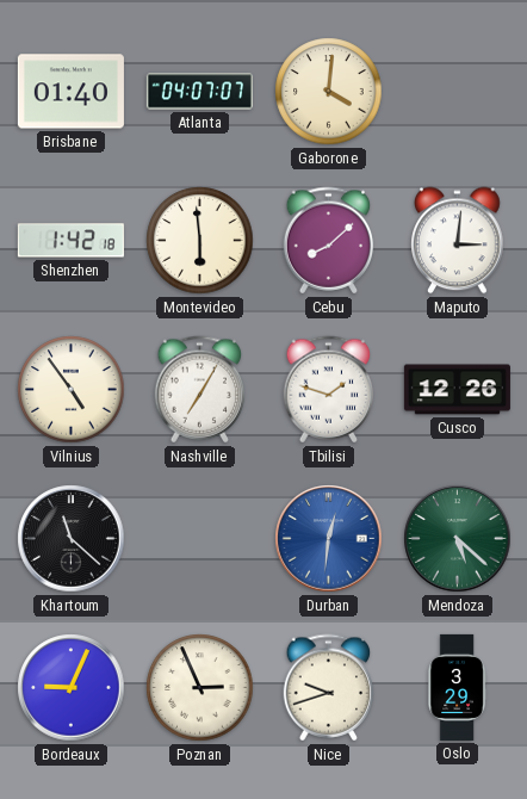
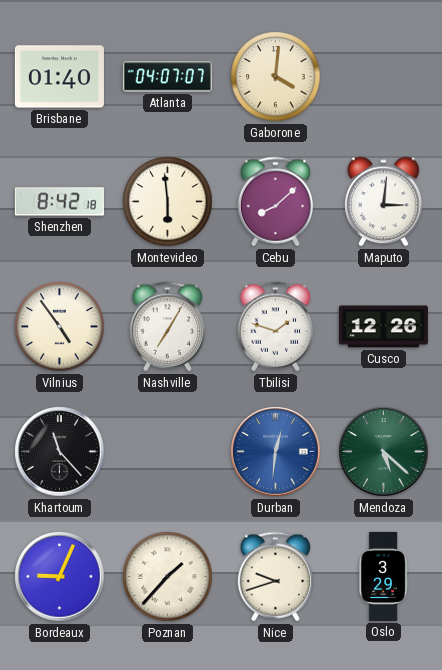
Shenzhen: 1:42 -> 8:42
Khartoum: 11:22 -> 11:23
Poznan: 2:56 -> 1:37
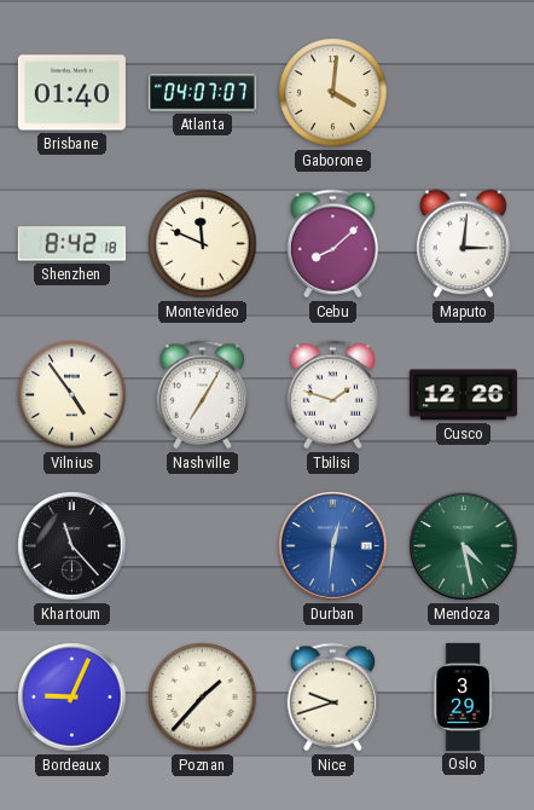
Montevideo: 5:59 -> 11:49
Mendoza: 5:22 -> 4:28
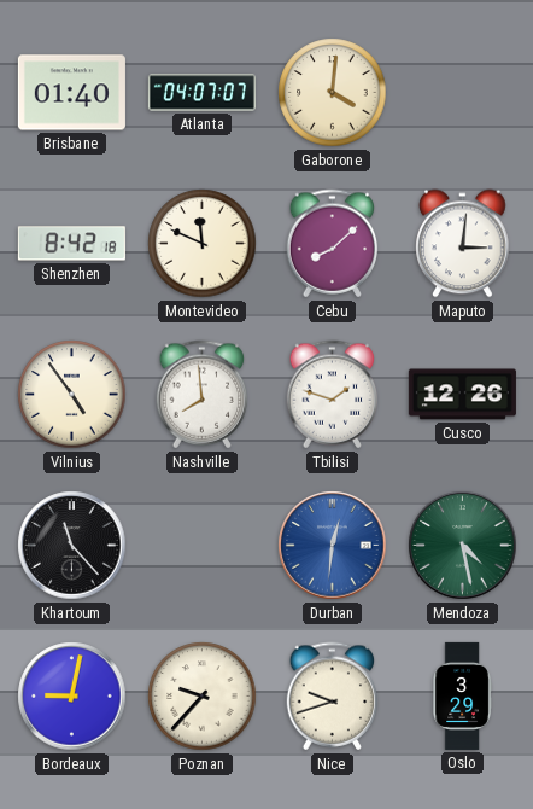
Nashville: 7:05 -> 7:59
Bordeaux: 9:04 -> 9:02
Poznan: 1:37 -> 9:37
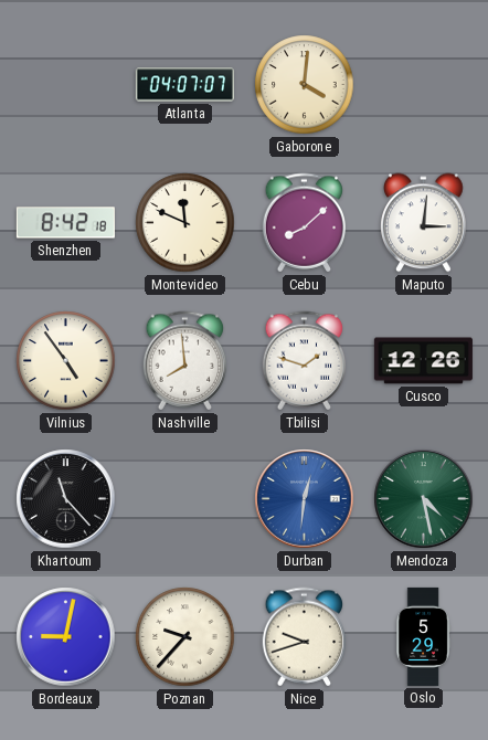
Brisbane: 01:40 -> none
Oslo: 3:29 -> 5:29
